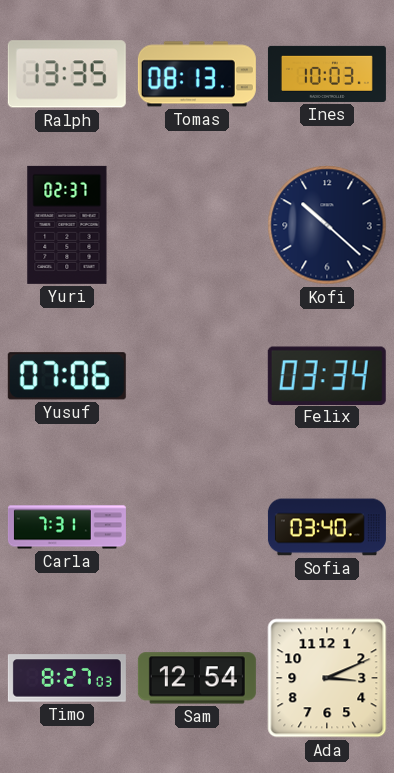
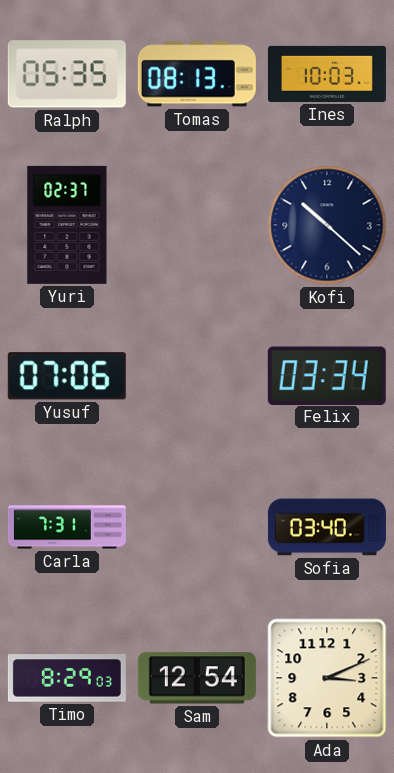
Ralph: 13:35 -> 05:35
Timo: 8:27 -> 8:29
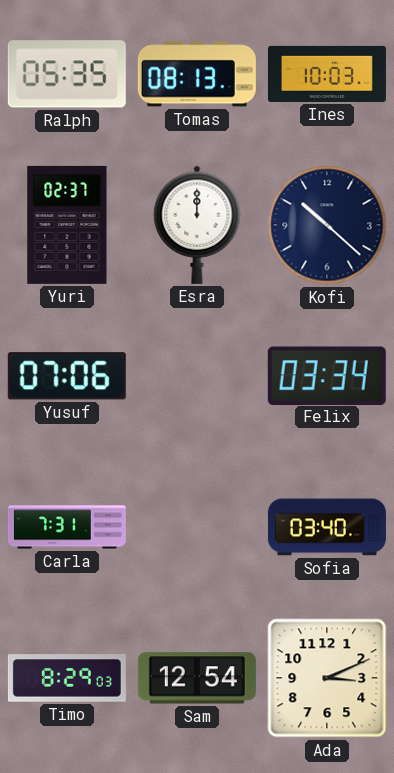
Esra: none -> 12:00
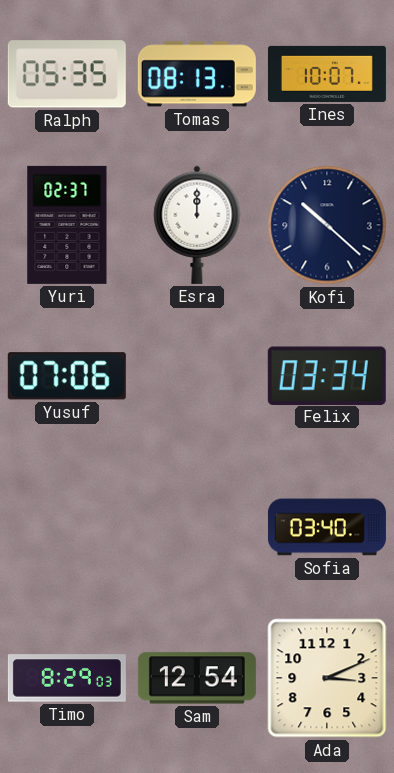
Ines: 10:03 -> 10:07
Carla: 7:31 -> none
